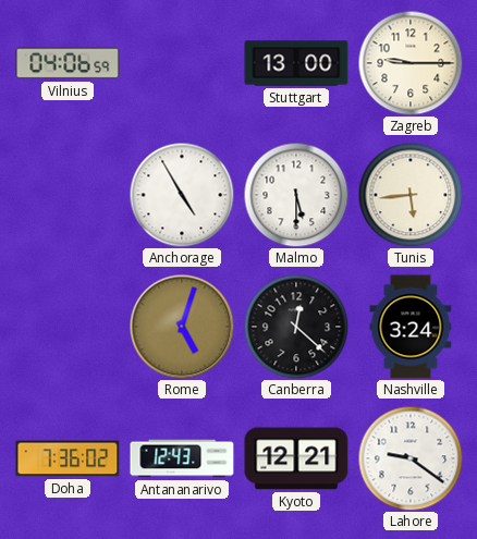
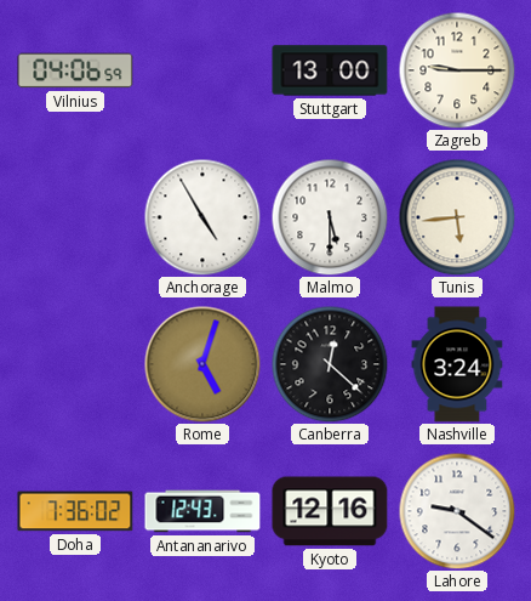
Kyoto: 12:21 -> 12:16
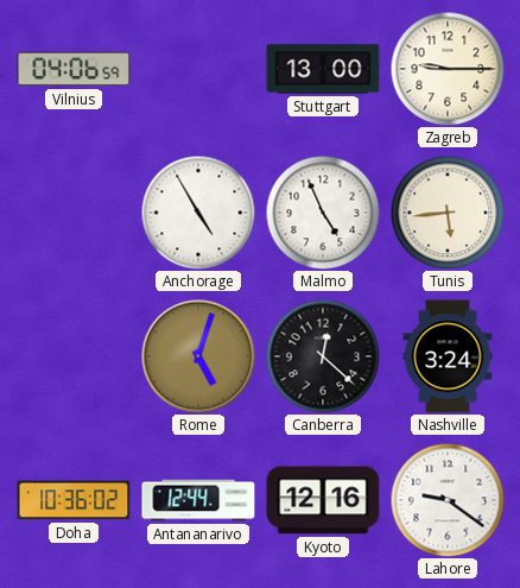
Malmo: 5:30 -> 4:56
Doha: 7:36 -> 10:36
Antananarivo: 12:43 -> 12:44
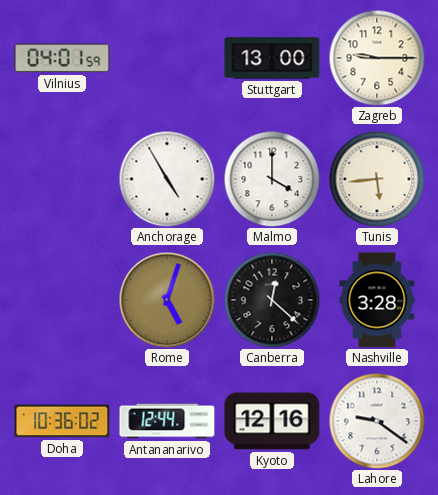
Vilnius: 04:06 -> 04:01
Malmo: 4:56 -> 4:00
Nashville: 3:24 -> 3:28
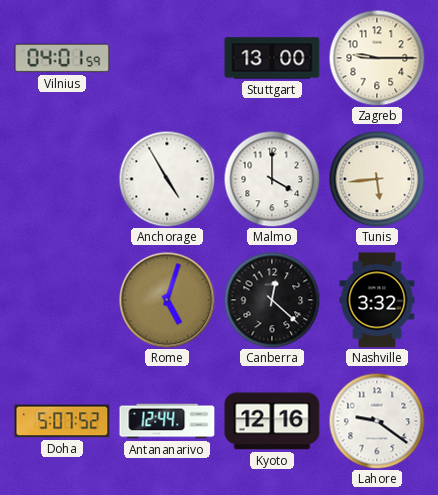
Nashville: 3:28 -> 3:32
Doha: 10:36 -> 5:07
